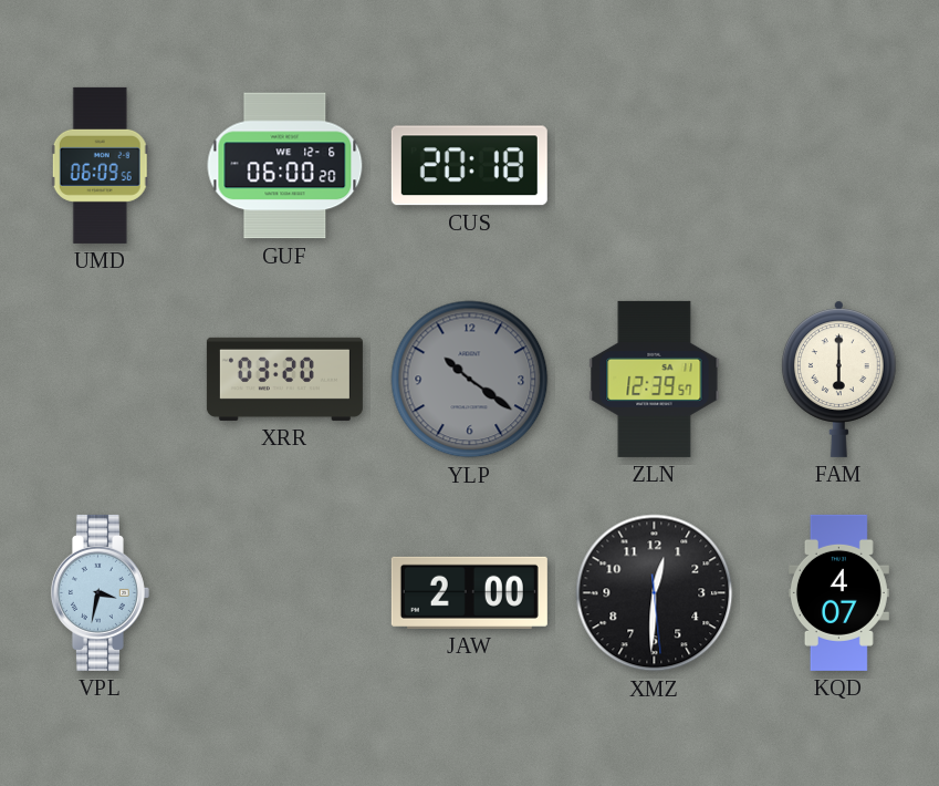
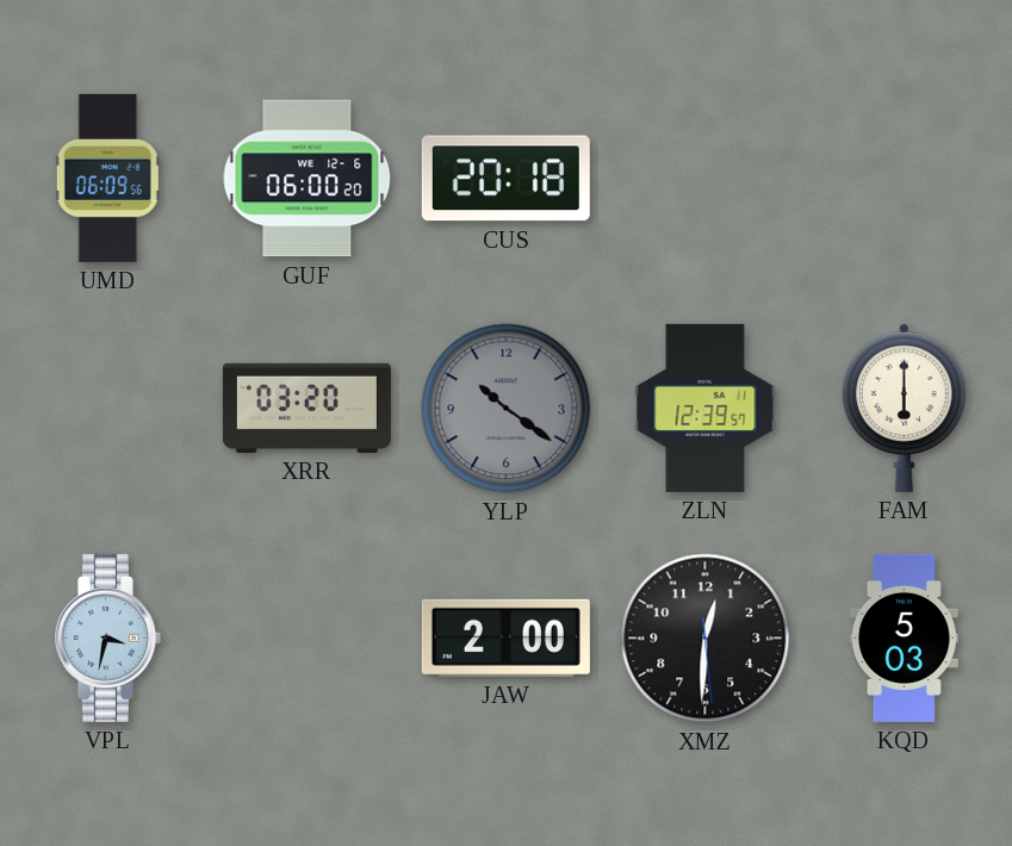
KQD: 4:07 -> 5:03
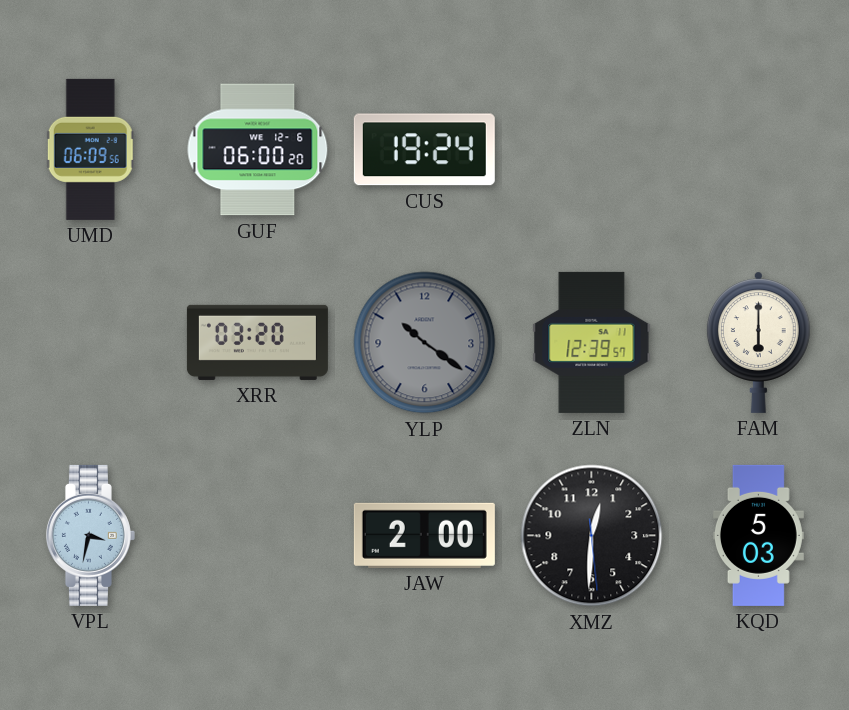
CUS: 20:18 -> 19:24
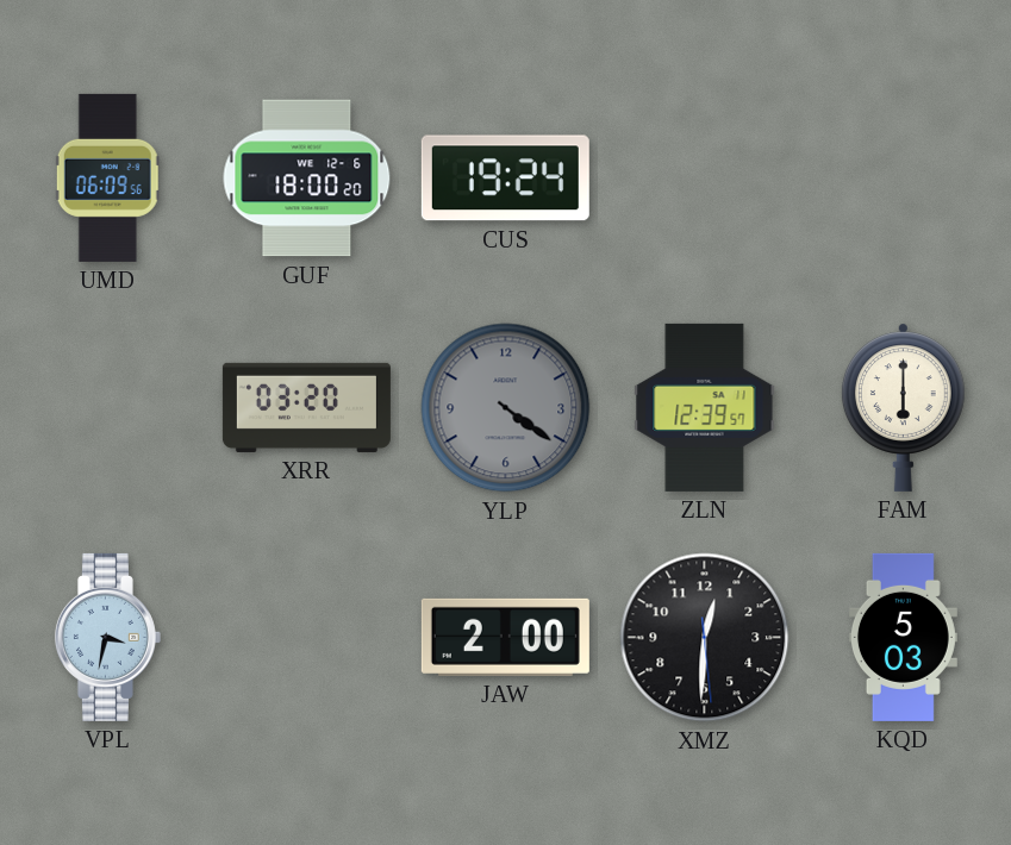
GUF: 06:00 -> 18:00
YLP: 10:21 -> 4:21
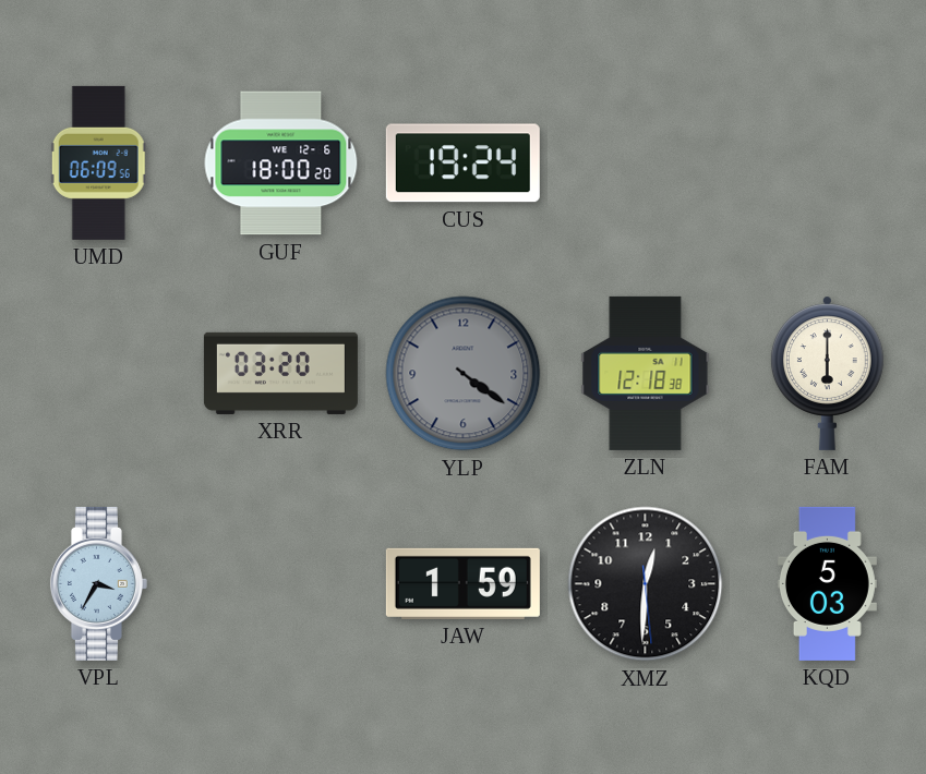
ZLN: 12:39 -> 12:18
VPL: 3:32 -> 3:35
JAW: 2:00 -> 1:59
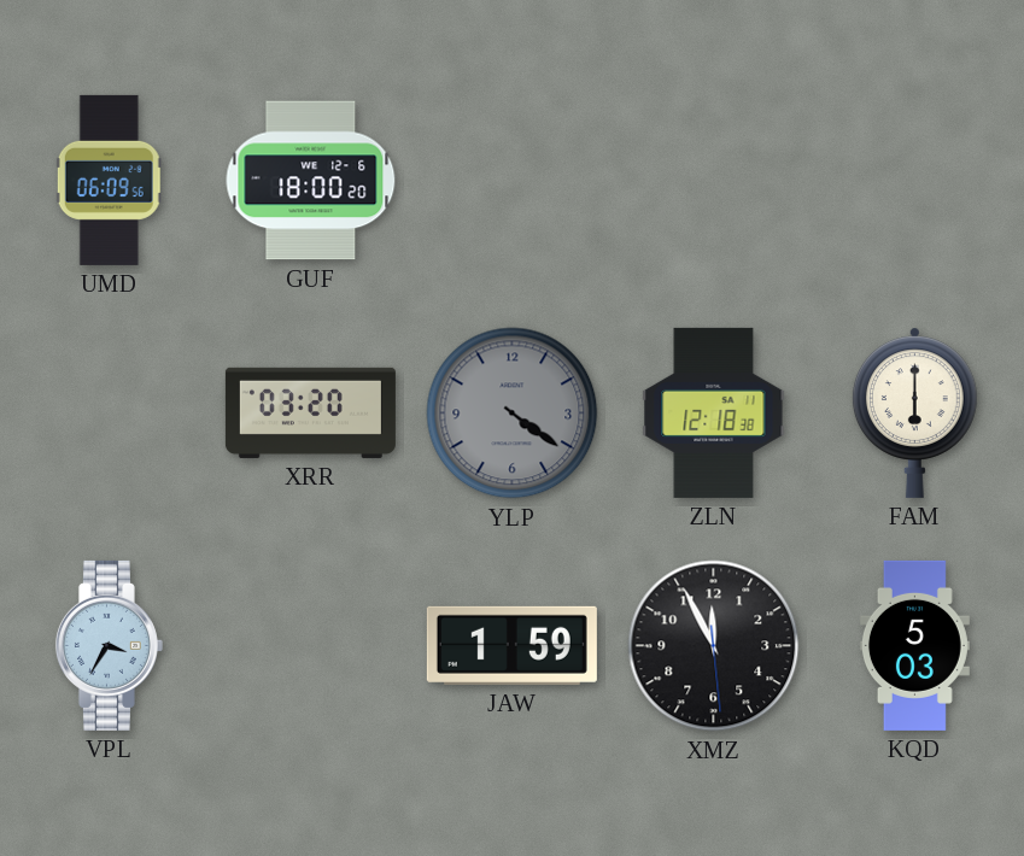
CUS: 19:24 -> none
XMZ: 12:30 -> 11:55
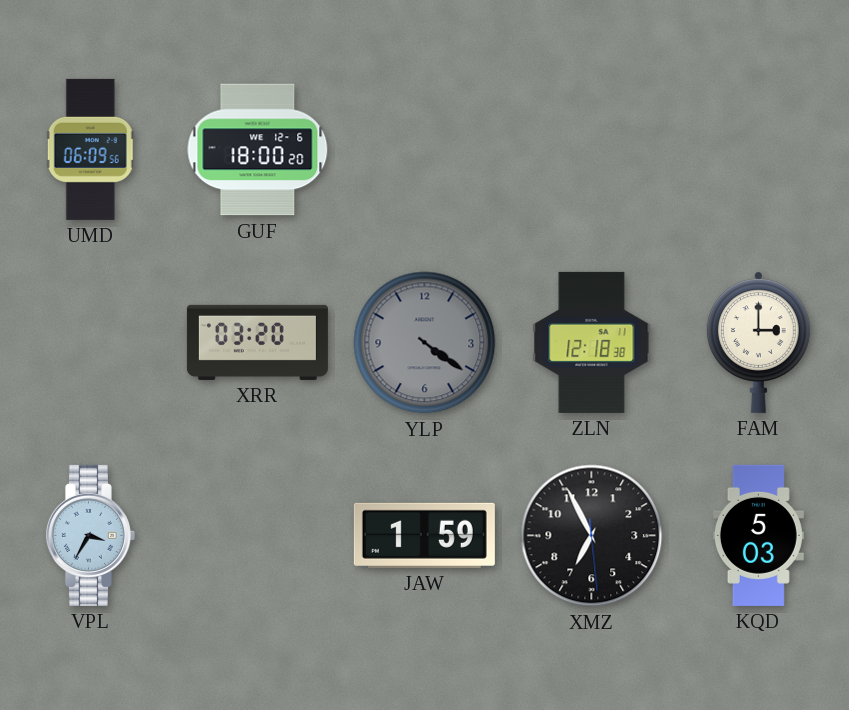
FAM: 6:00 -> 3:00
XMZ: 11:55 -> 6:55
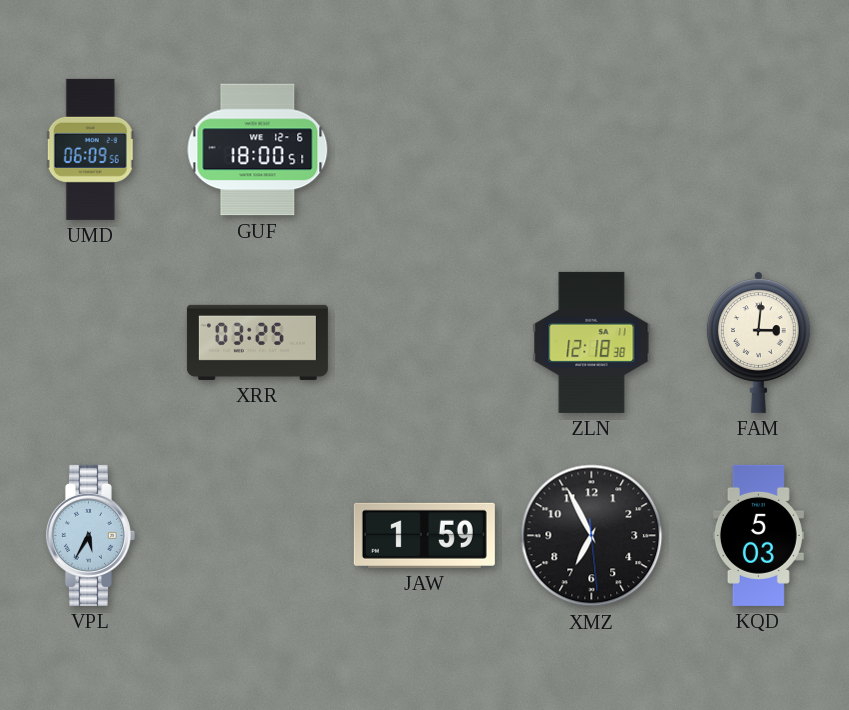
GUF: 18:00:20 -> 18:00:51
XRR: 03:20 -> 03:25
YLP: 4:21 -> none
FAM: 3:00 -> 3:01
VPL: 3:35 -> 5:35
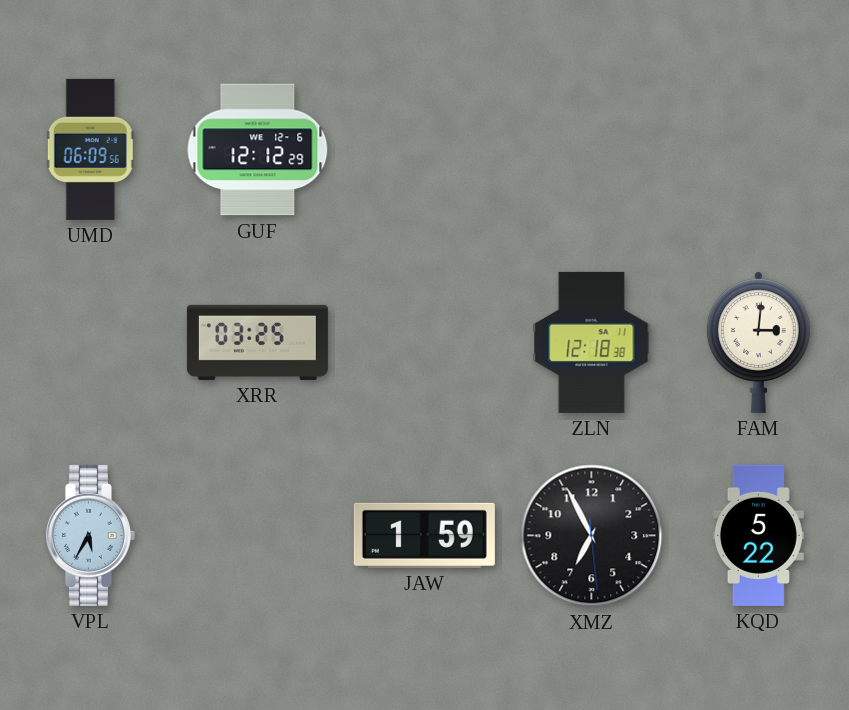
GUF: 18:00 -> 12:12
KQD: 5:03 -> 5:22
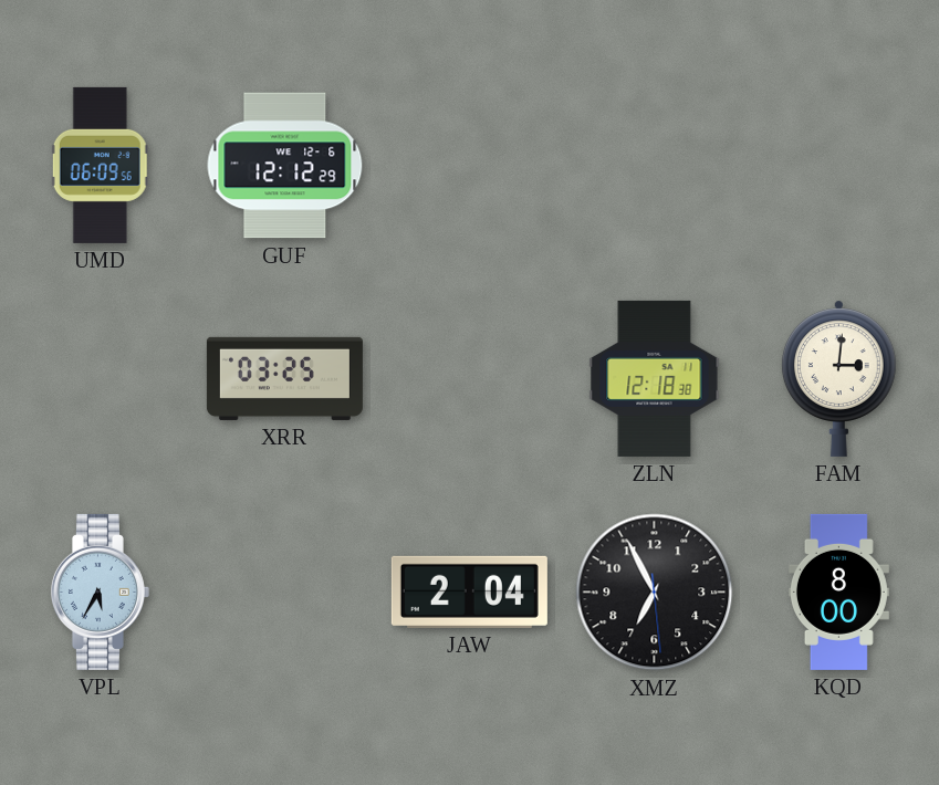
JAW: 1:59 -> 2:04
KQD: 5:22 -> 8:00
